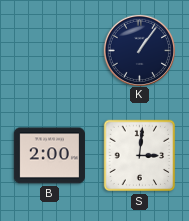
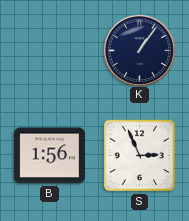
B: 2:00 -> 1:56
S: 3:01 -> 2:56
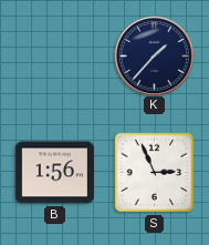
K: 1:06 -> 1:37
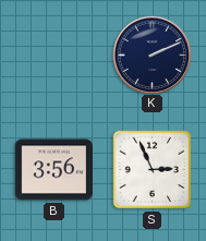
K: 1:37 -> 2:11
B: 1:56 -> 3:56
